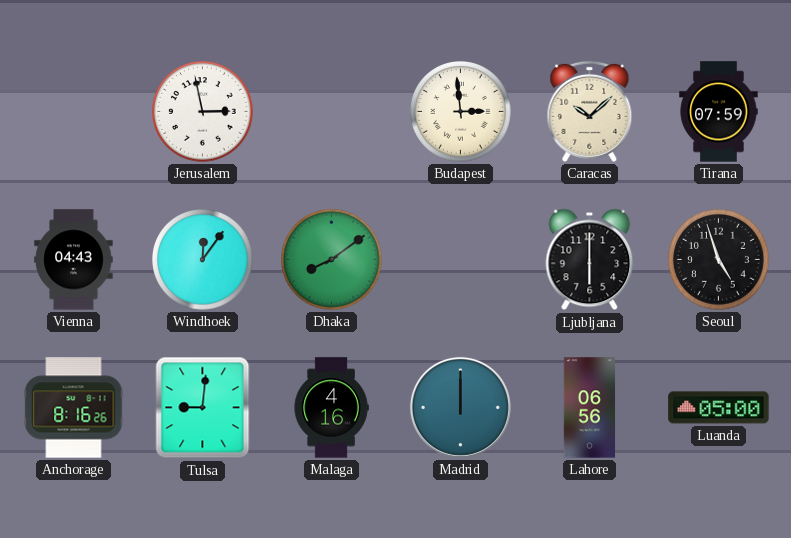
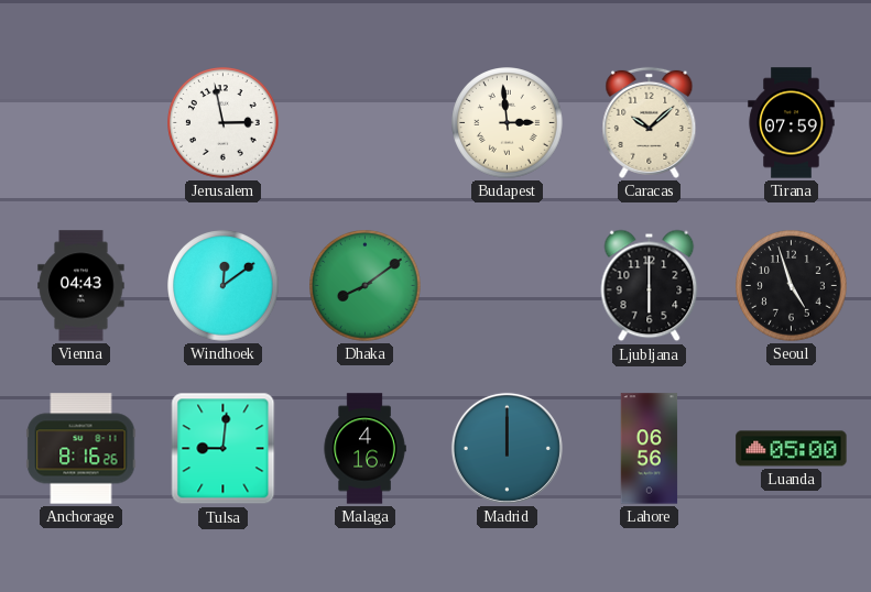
Windhoek: 12:06 -> 12:09
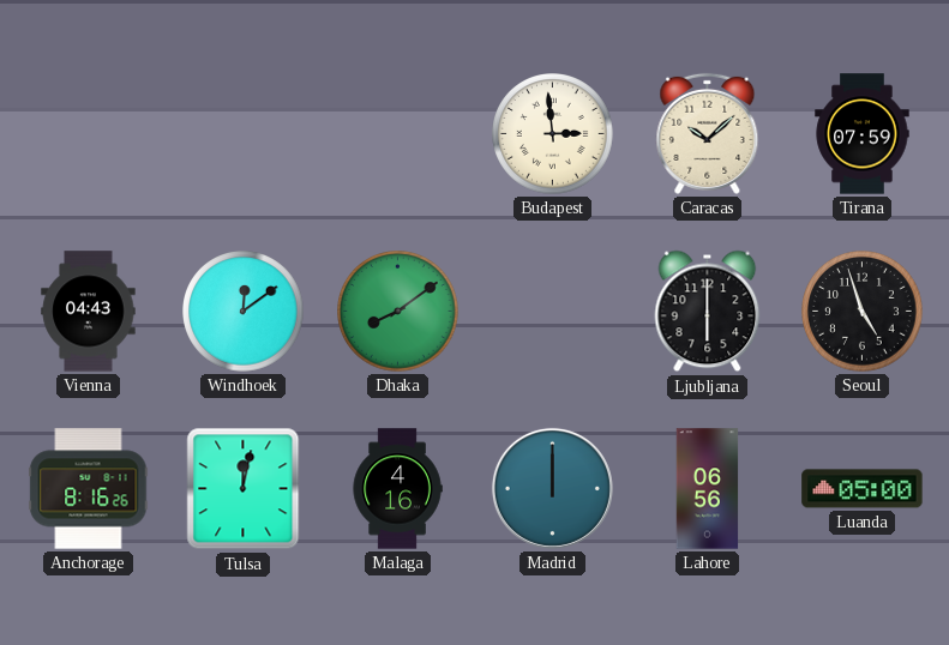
Jerusalem: 2:58 -> none
Tulsa: 9:01 -> 12:02
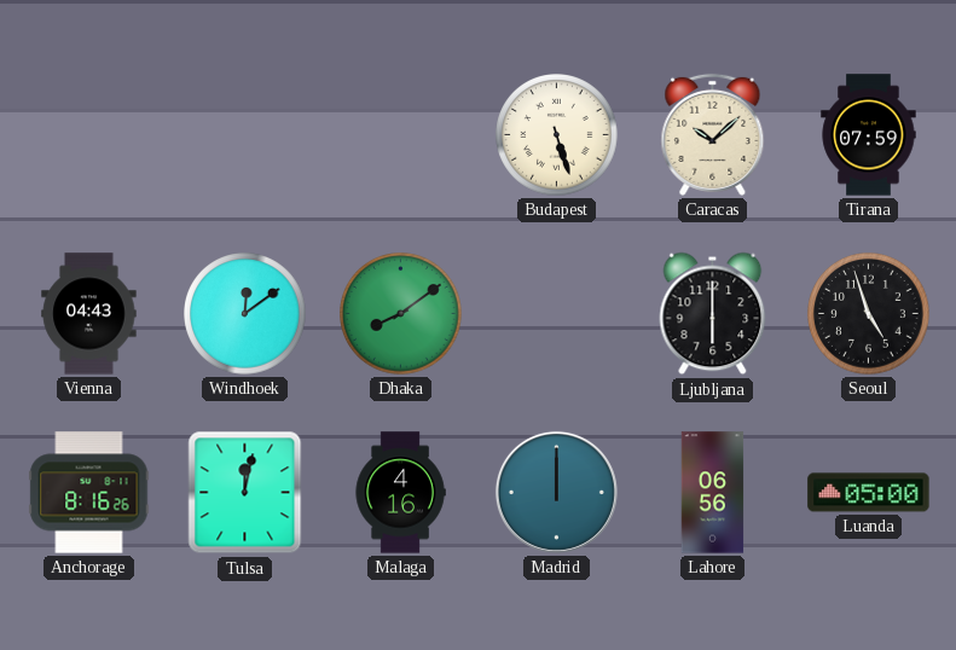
Budapest: 2:59 -> 5:27
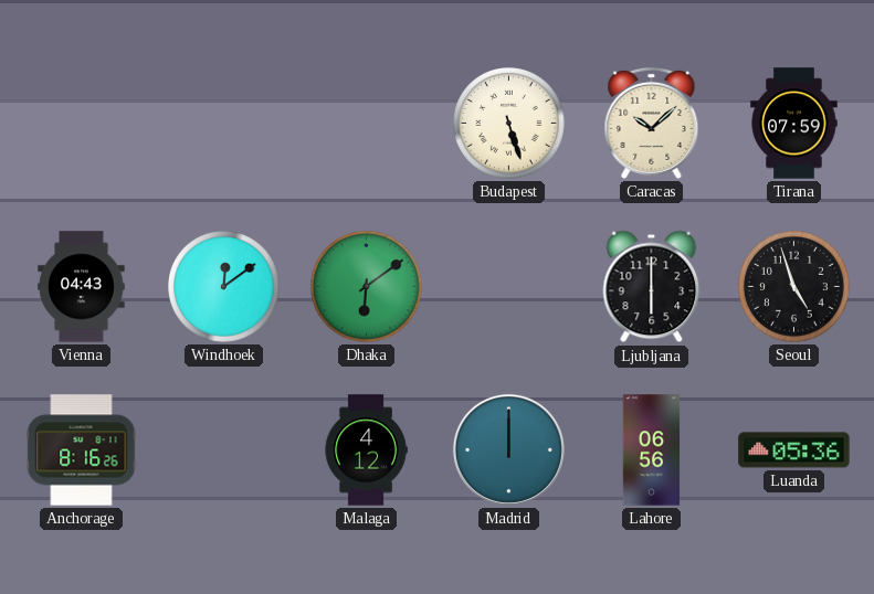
Dhaka: 8:09 -> 6:09
Tulsa: 12:02 -> none
Malaga: 4:16 -> 4:12
Luanda: 05:00 -> 05:36
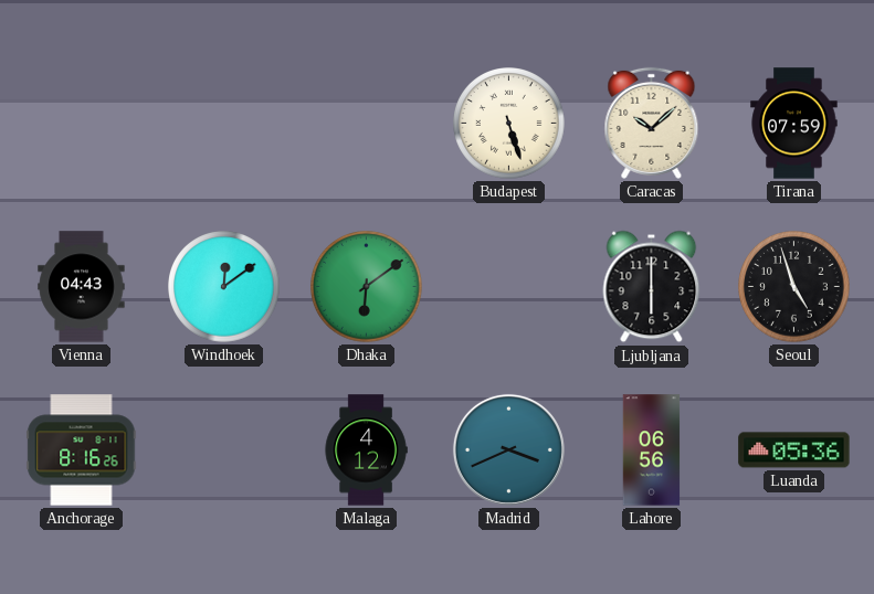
Madrid: 12:00 -> 3:41
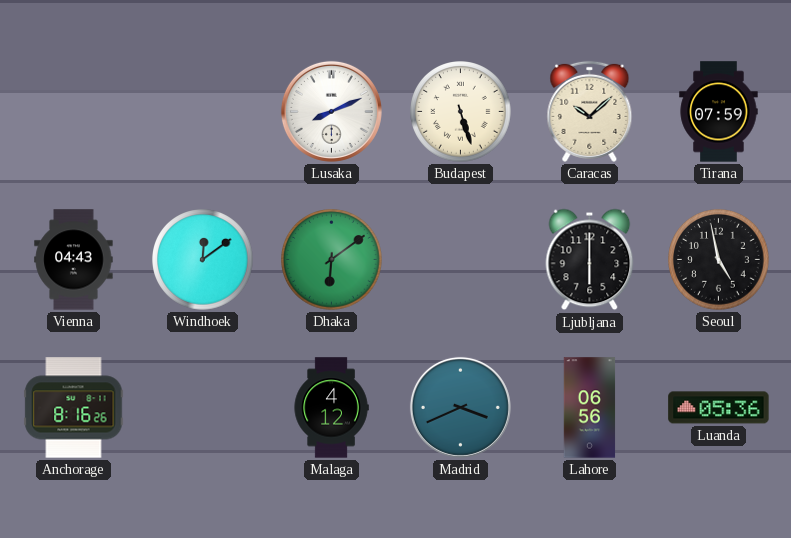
Lusaka: none -> 8:11
Seoul: 4:57 -> 4:58
